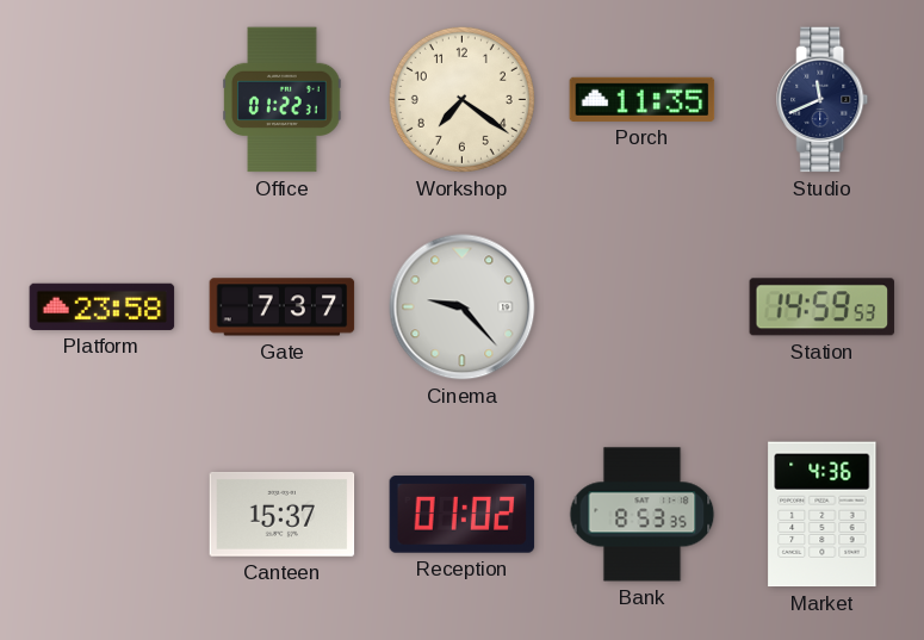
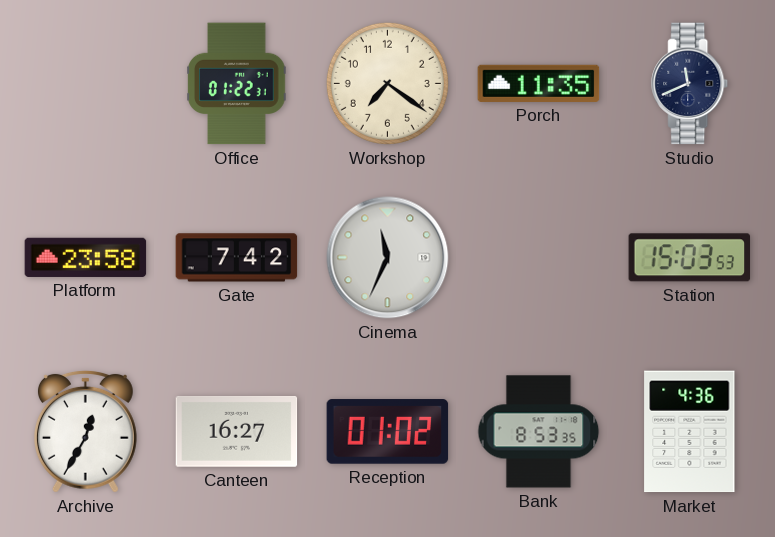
Gate: 7:37 -> 7:42
Cinema: 9:23 -> 11:34
Station: 14:59 -> 15:03
Archive: none -> 12:35
Canteen: 15:37 -> 16:27
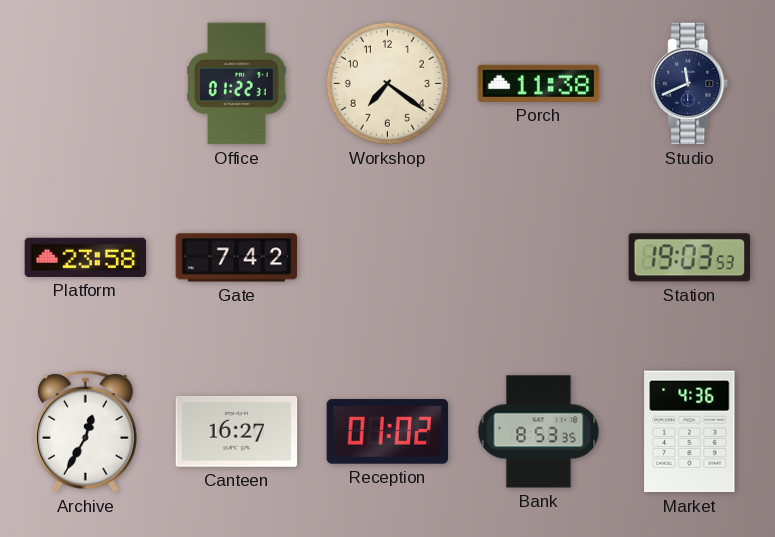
Porch: 11:35 -> 11:38
Cinema: 11:34 -> none
Station: 15:03 -> 19:03
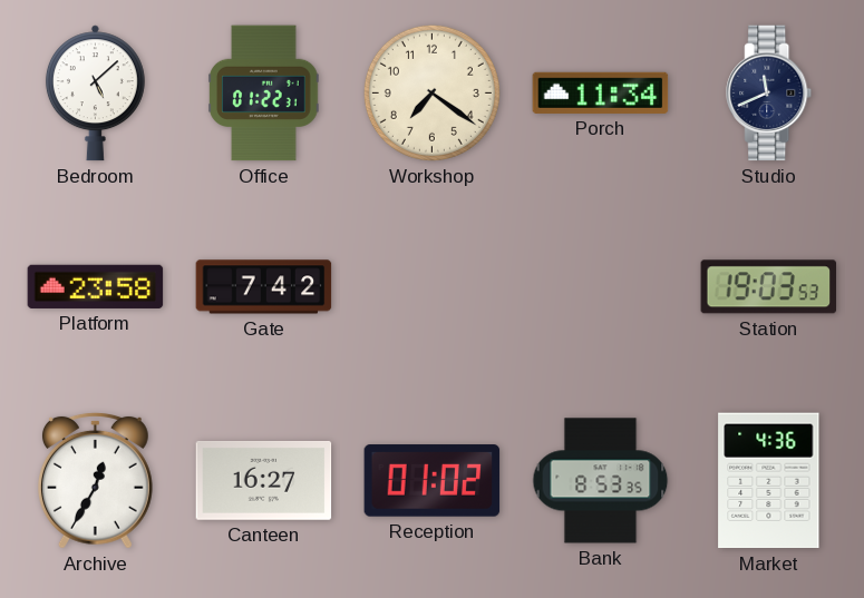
Bedroom: none -> 5:08
Porch: 11:38 -> 11:34
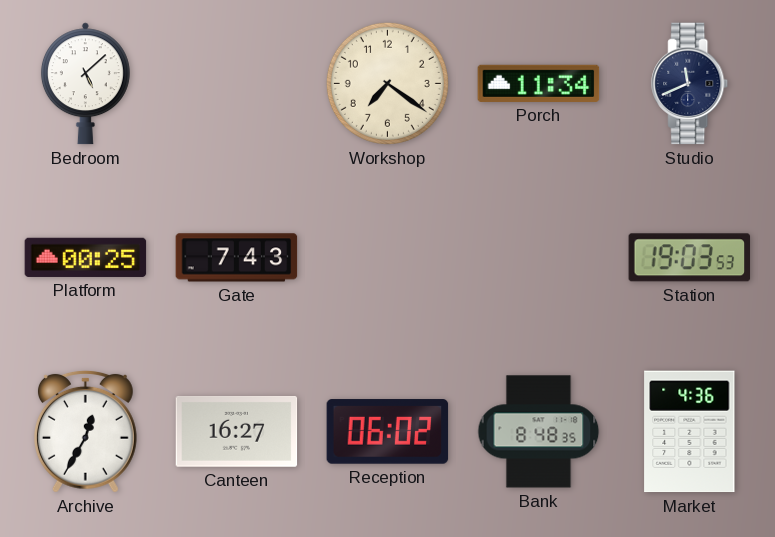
Office: 01:22 -> none
Platform: 23:58 -> 00:25
Gate: 7:42 -> 7:43
Reception: 01:02 -> 06:02
Bank: 8:53 -> 8:48
